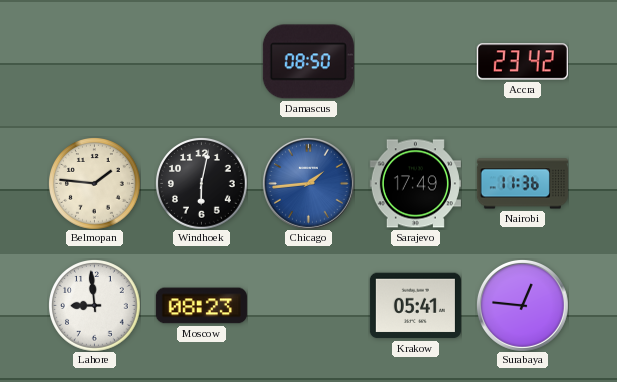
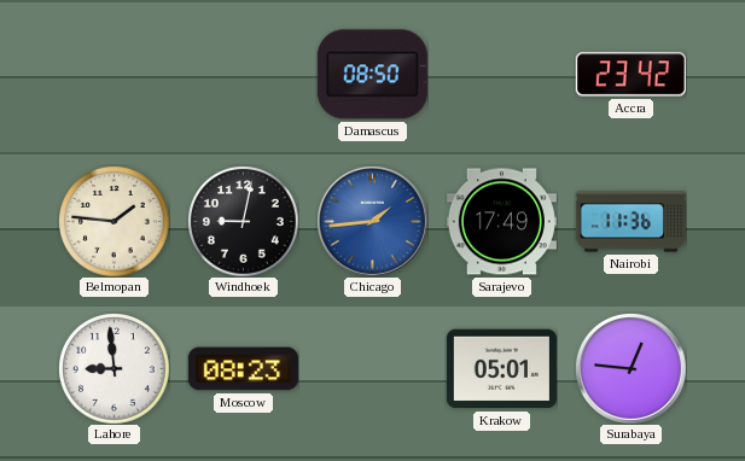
Windhoek: 6:02 -> 9:02
Krakow: 05:41 -> 05:01
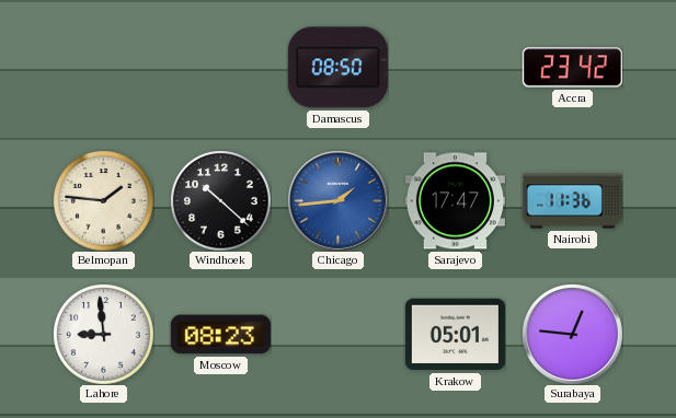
Windhoek: 9:02 -> 10:22
Sarajevo: 17:49 -> 17:47
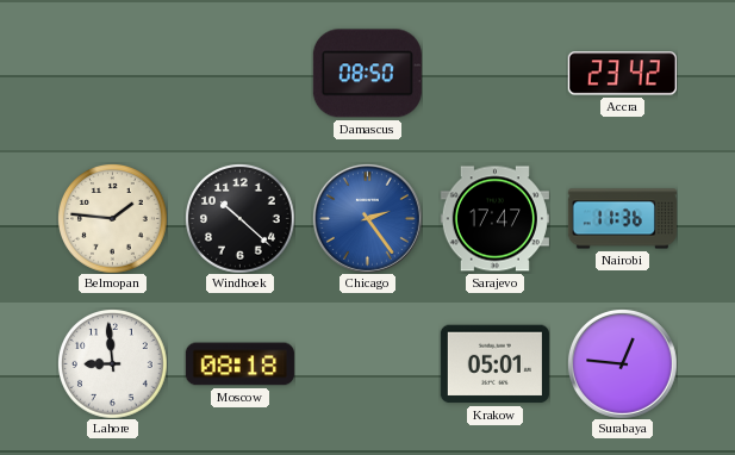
Chicago: 1:44 -> 2:24
Moscow: 08:23 -> 08:18
